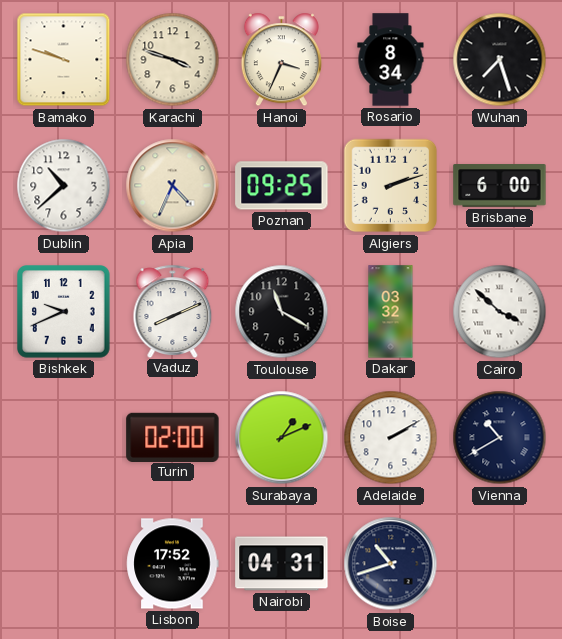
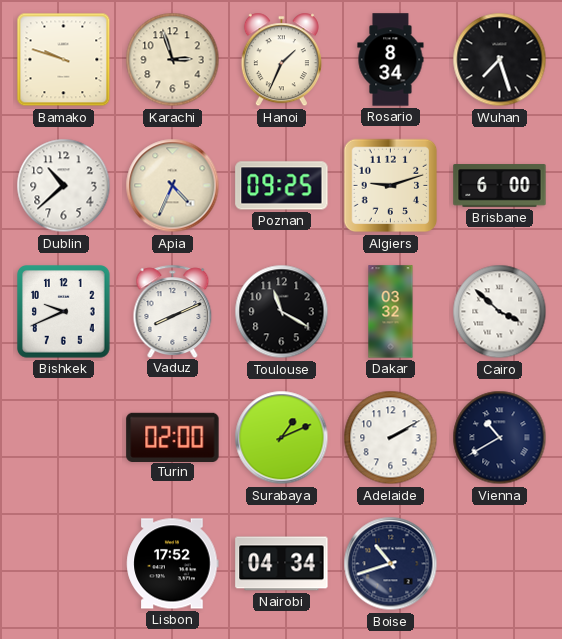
Karachi: 3:48 -> 2:57
Hanoi: 3:34 -> 1:34
Algiers: 2:12 -> 9:12
Nairobi: 04:31 -> 04:34
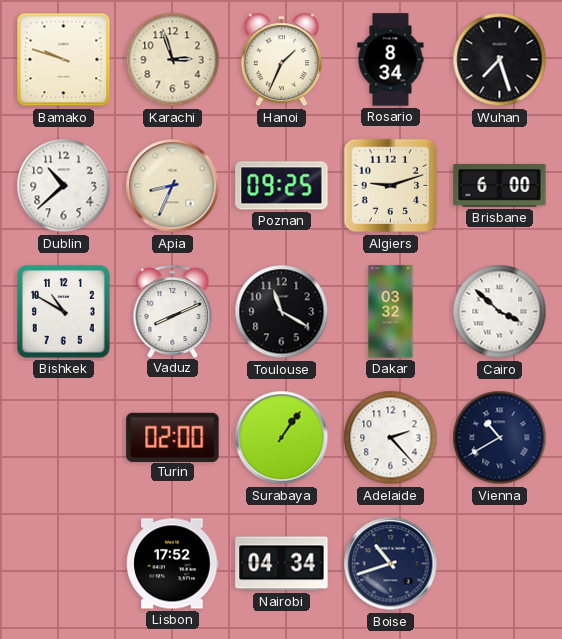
Apia: 4:34 -> 8:34
Bishkek: 9:41 -> 10:50
Surabaya: 1:11 -> 1:06
Adelaide: 2:10 -> 2:23
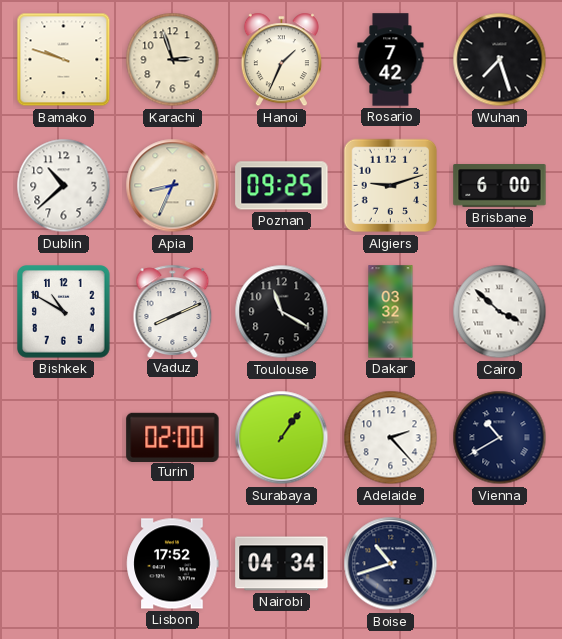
Rosario: 8:34 -> 7:42
